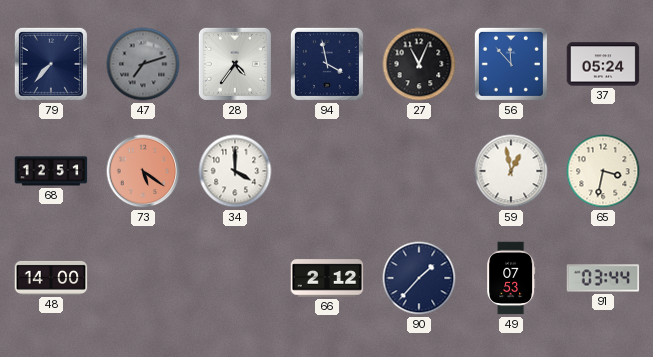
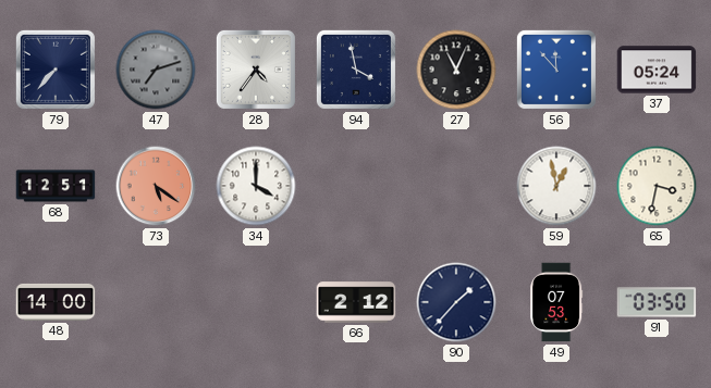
91: 03:44 -> 03:50
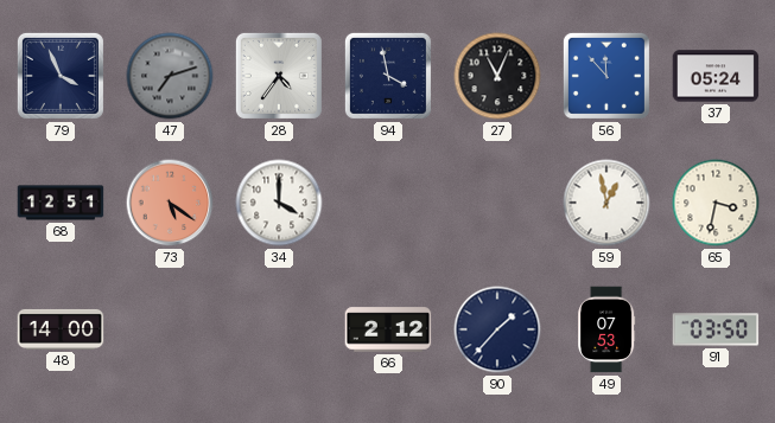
79: 7:37 -> 3:56
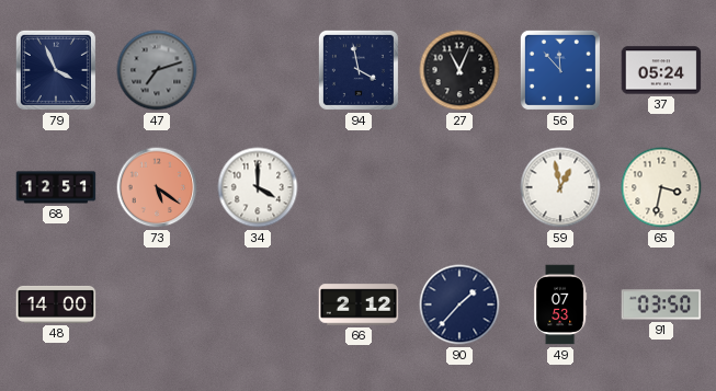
28: 4:36 -> none
